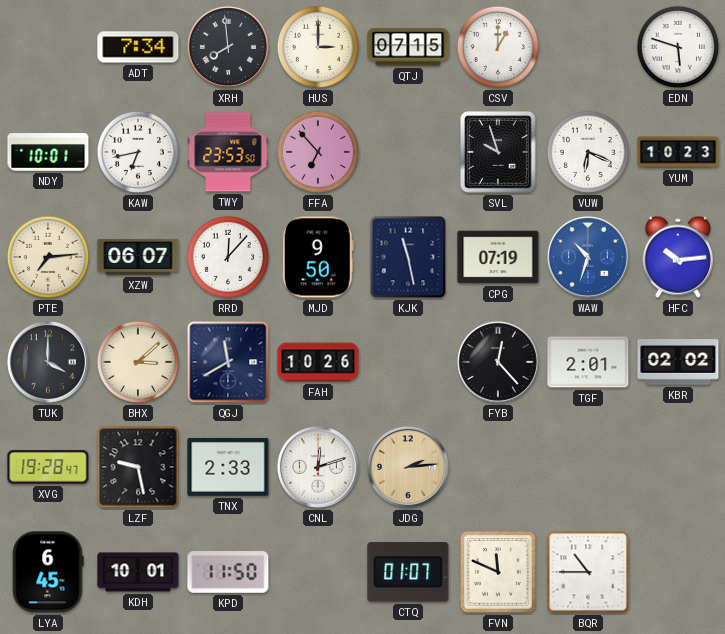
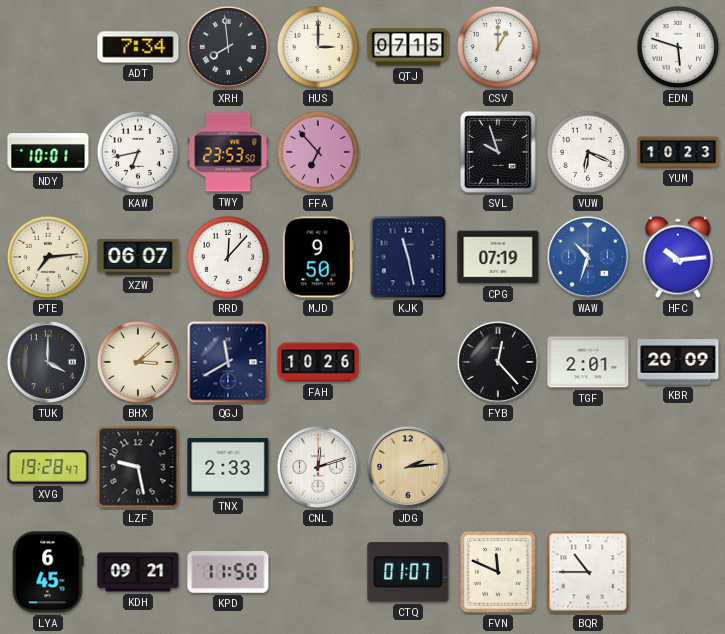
KBR: 02:02 -> 20:09
KDH: 10:01 -> 09:21
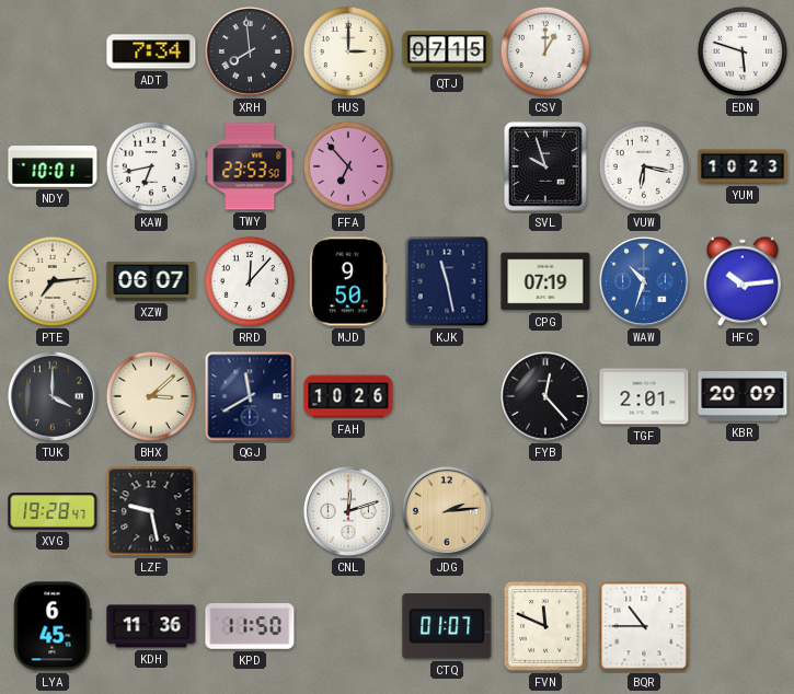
VUW: 6:19 -> 6:17
TNX: 2:33 -> none
KDH: 09:21 -> 11:36
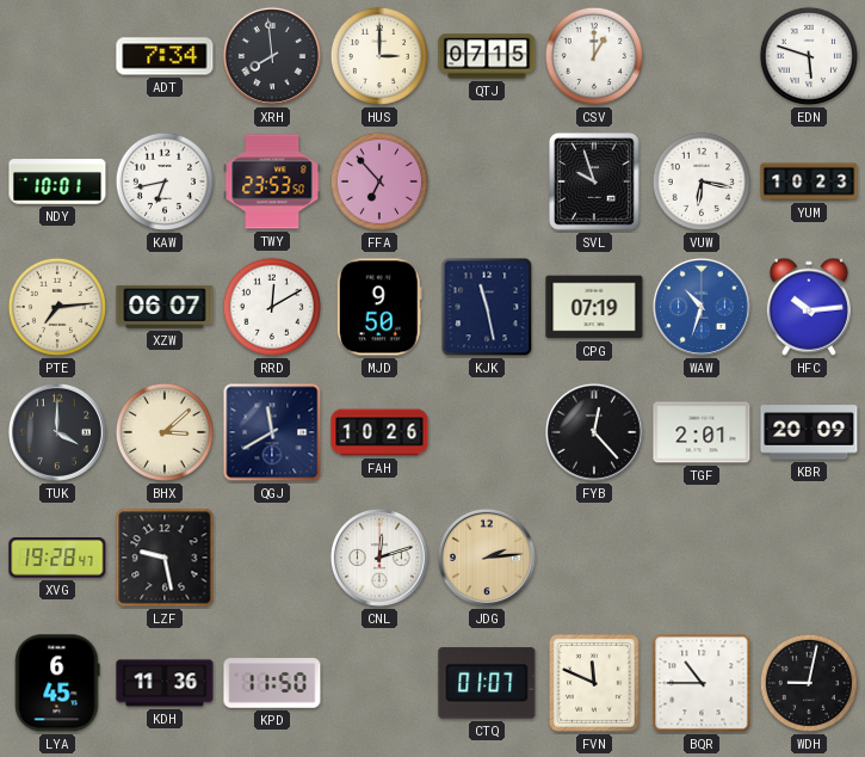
RRD: 12:07 -> 12:10
WDH: none -> 9:02
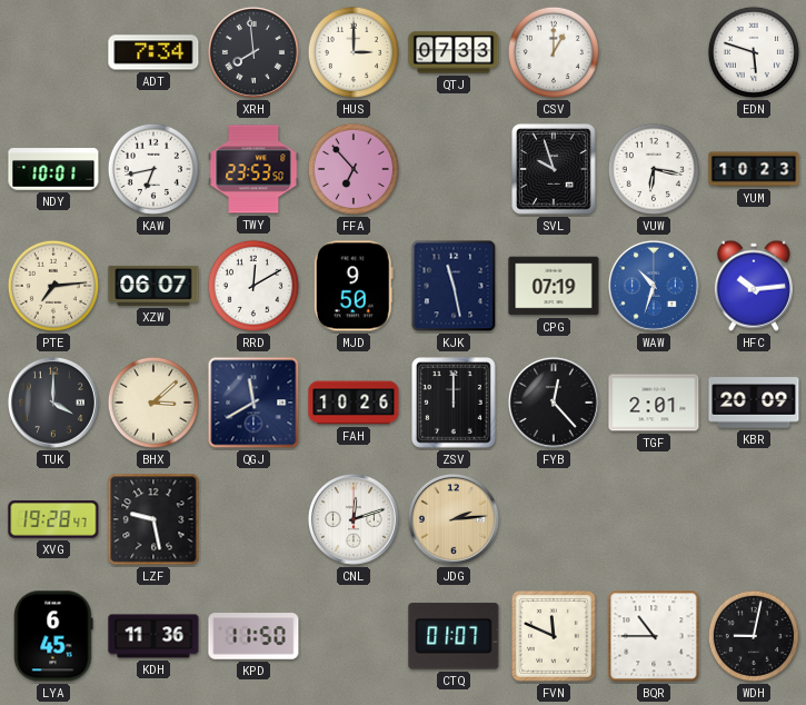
QTJ: 07:15 -> 07:33
ZSV: none -> 12:00
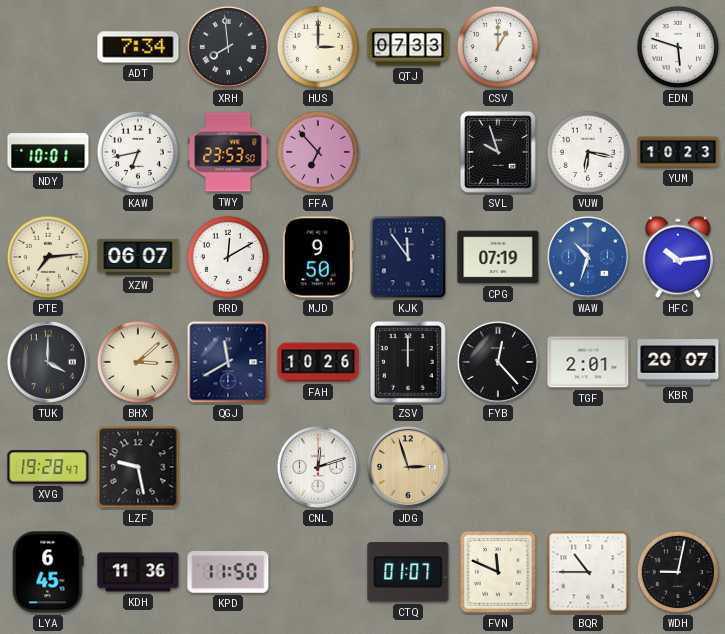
KJK: 11:28 -> 11:54
KBR: 20:09 -> 20:07
JDG: 2:14 -> 2:57
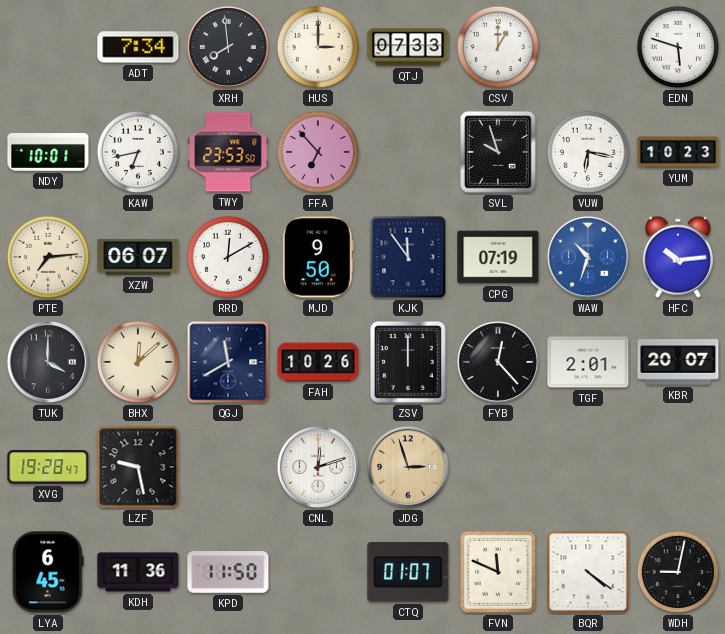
BHX: 3:08 -> 12:08
BQR: 10:45 -> 4:21
